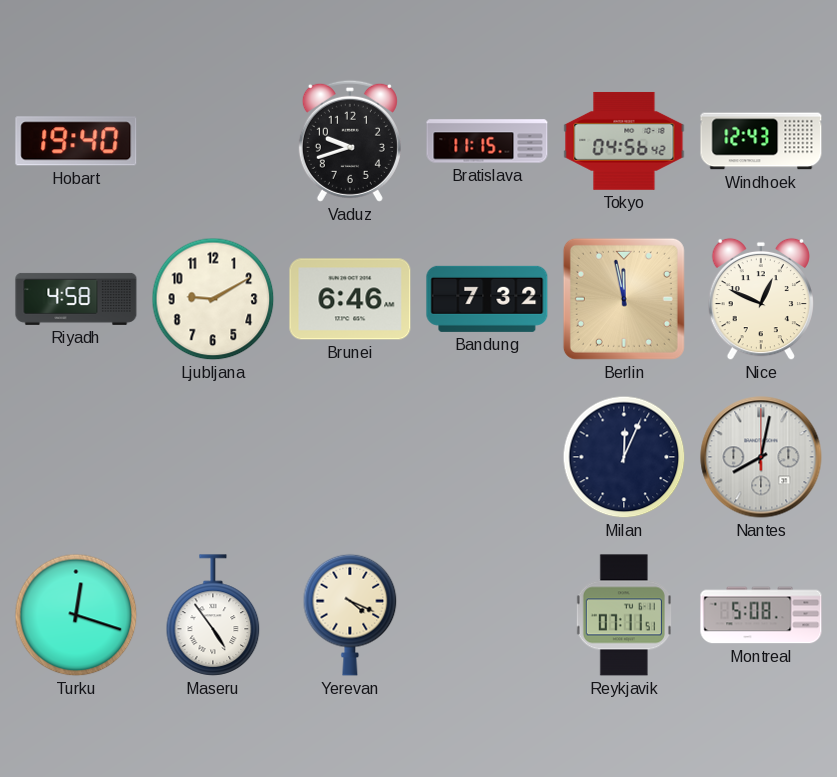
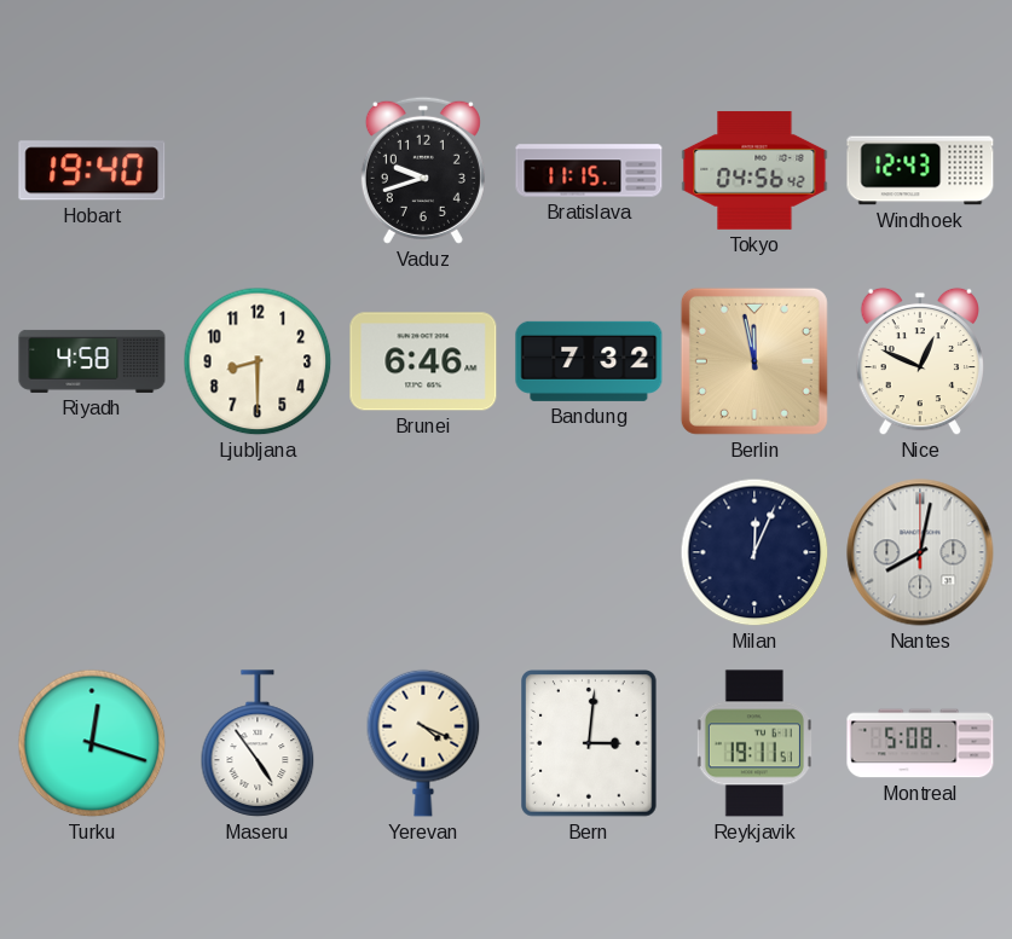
Ljubljana: 9:10 -> 8:30
Bern: none -> 3:01
Reykjavik: 07:11 -> 19:11
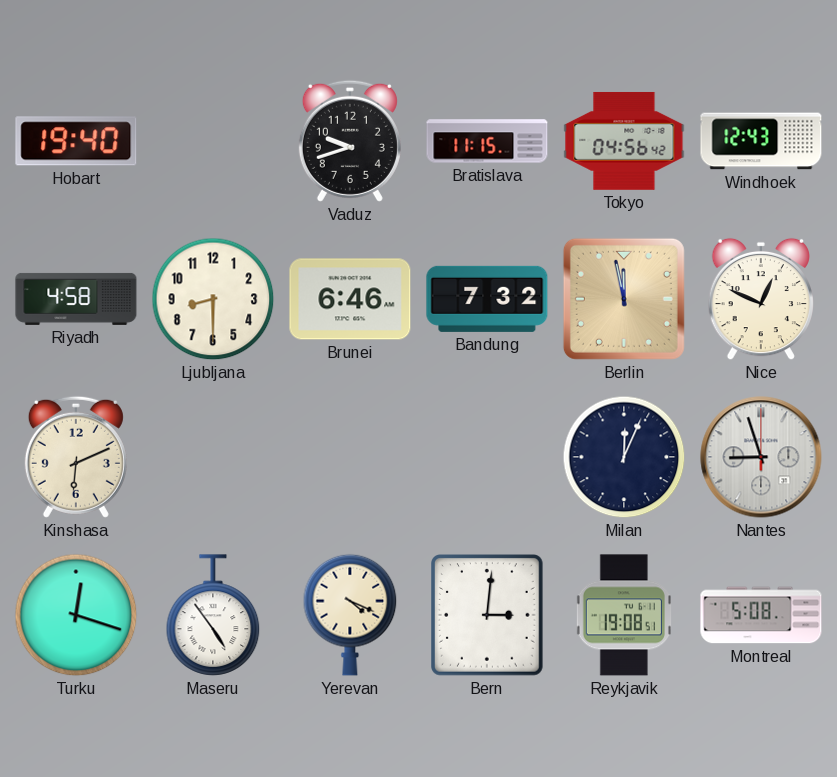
Kinshasa: none -> 6:11
Nantes: 8:02 -> 8:57
Reykjavik: 19:11 -> 19:08
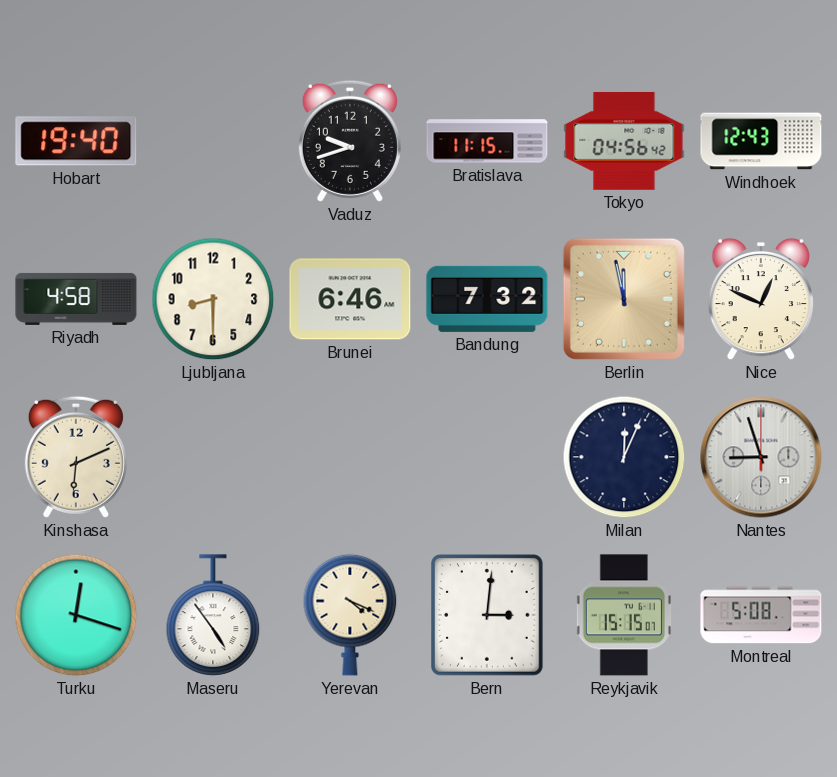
Reykjavik: 19:08 -> 15:15
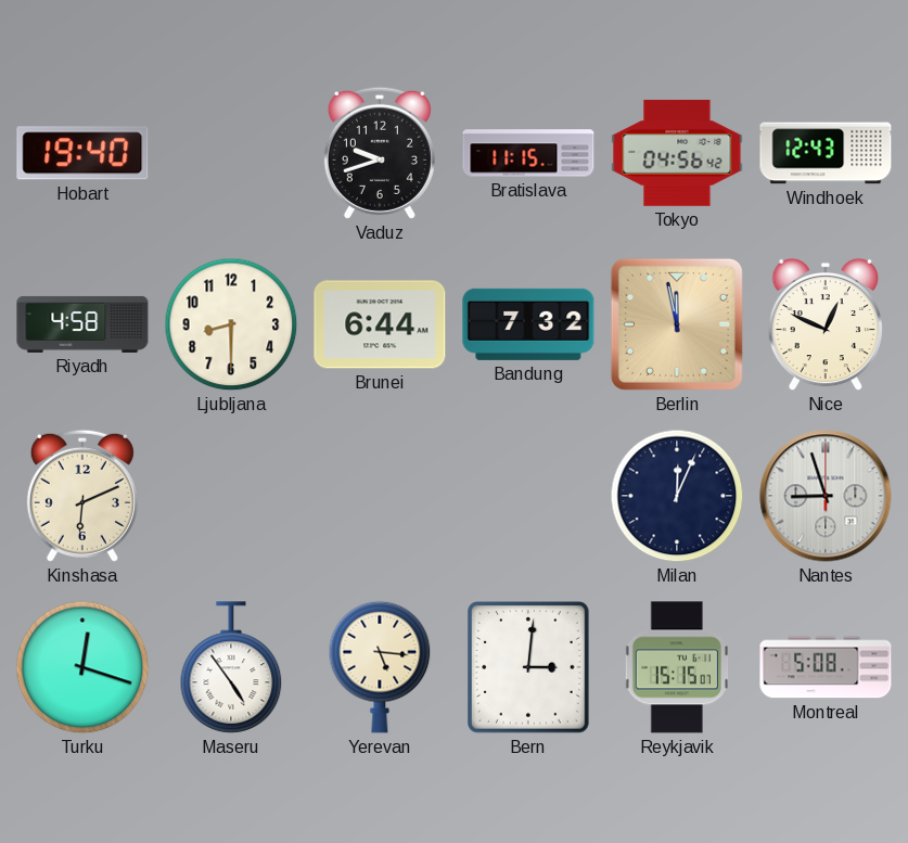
Brunei: 6:46 -> 6:44
Yerevan: 4:19 -> 5:16
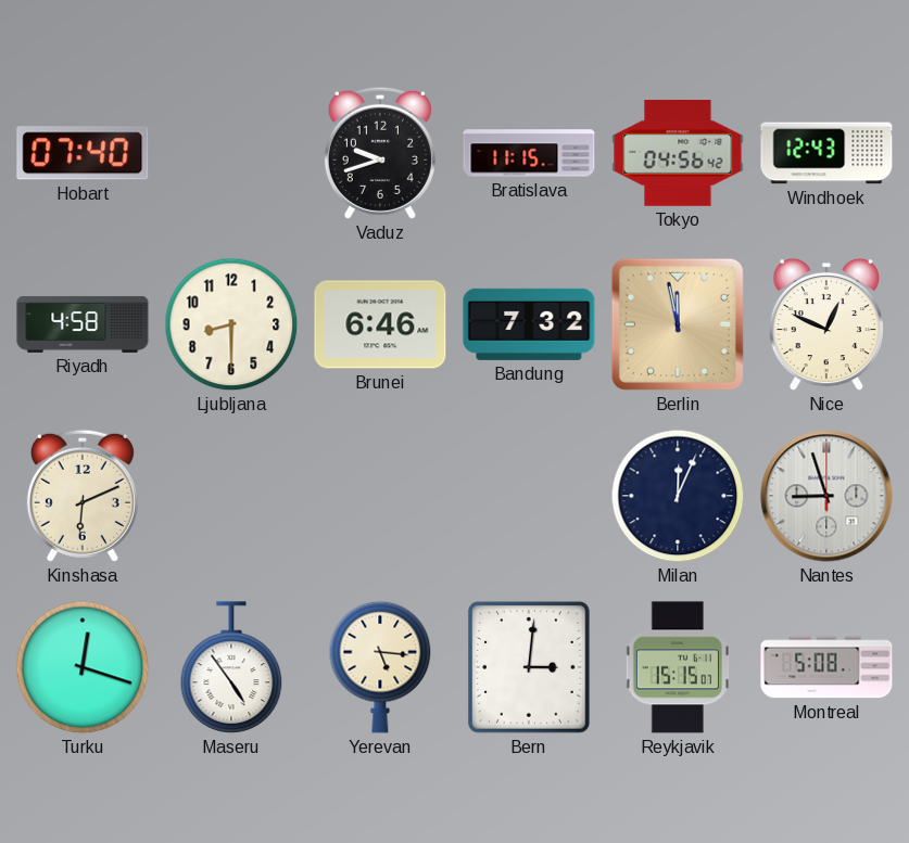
Hobart: 19:40 -> 07:40
Brunei: 6:44 -> 6:46
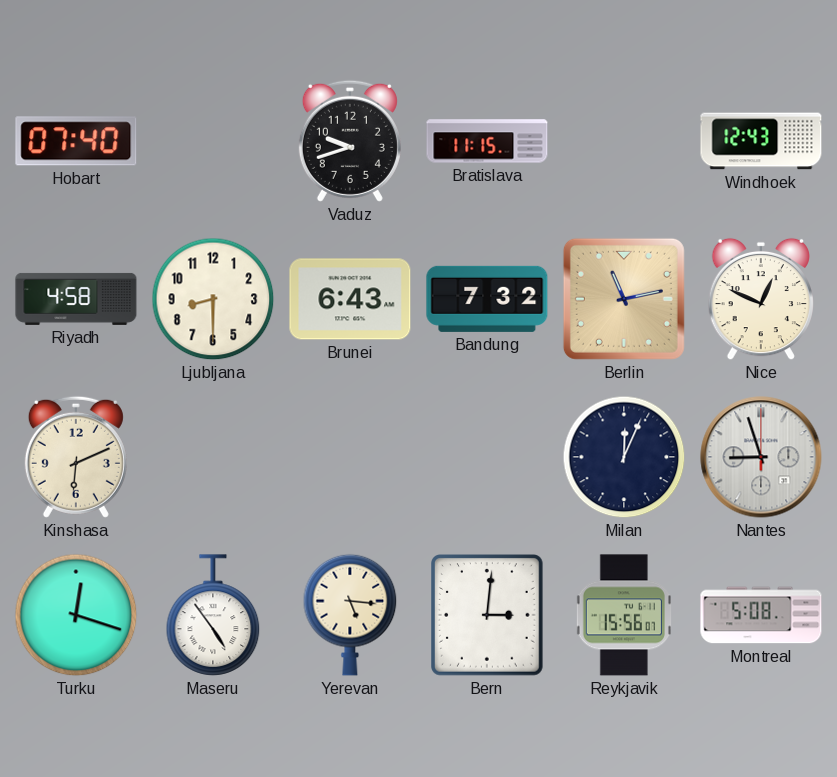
Tokyo: 04:56 -> none
Brunei: 6:46 -> 6:43
Berlin: 11:58 -> 11:13
Reykjavik: 15:15 -> 15:56
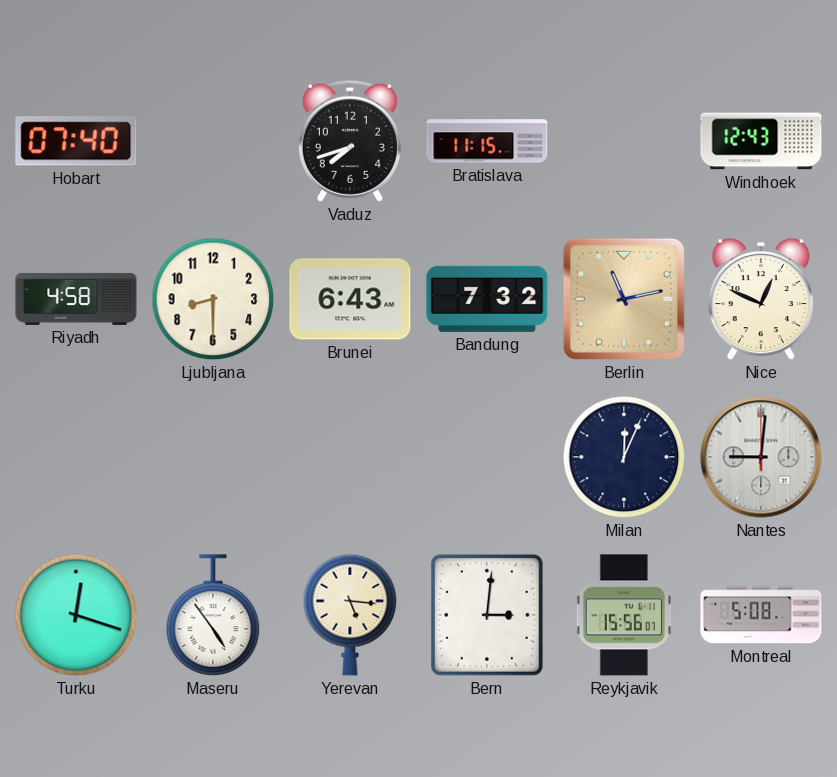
Vaduz: 9:42 -> 7:42
Kinshasa: 6:11 -> none
Nantes: 8:57 -> 9:01
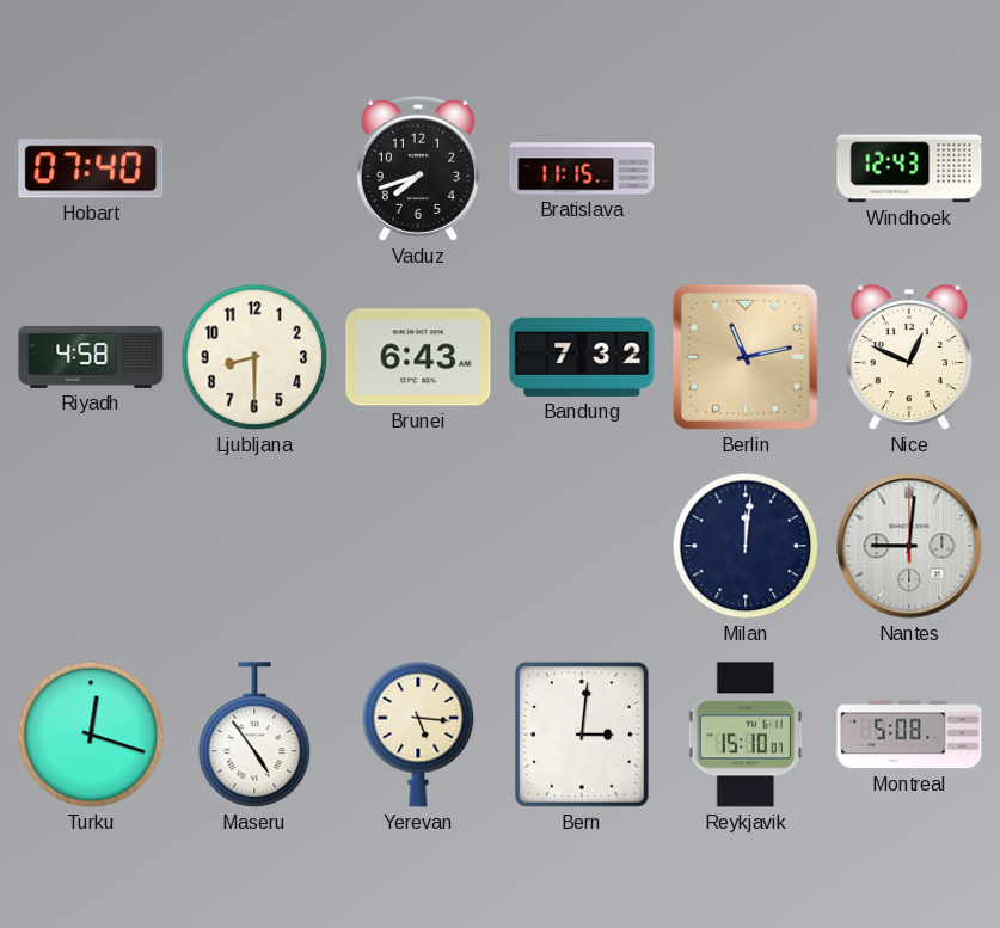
Milan: 12:04 -> 12:01
Reykjavik: 15:56 -> 15:10
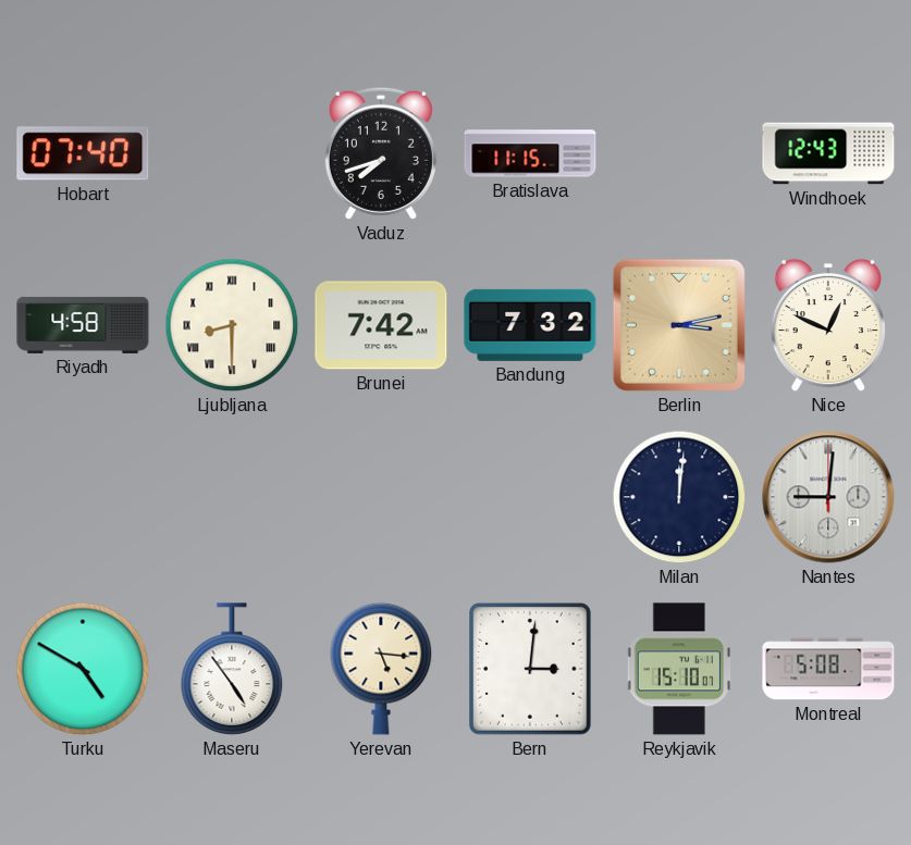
Ljubljana numerals: Arabic -> Roman
Brunei: 6:43 -> 7:42
Berlin: 11:13 -> 3:13
Turku: 12:18 -> 4:50
